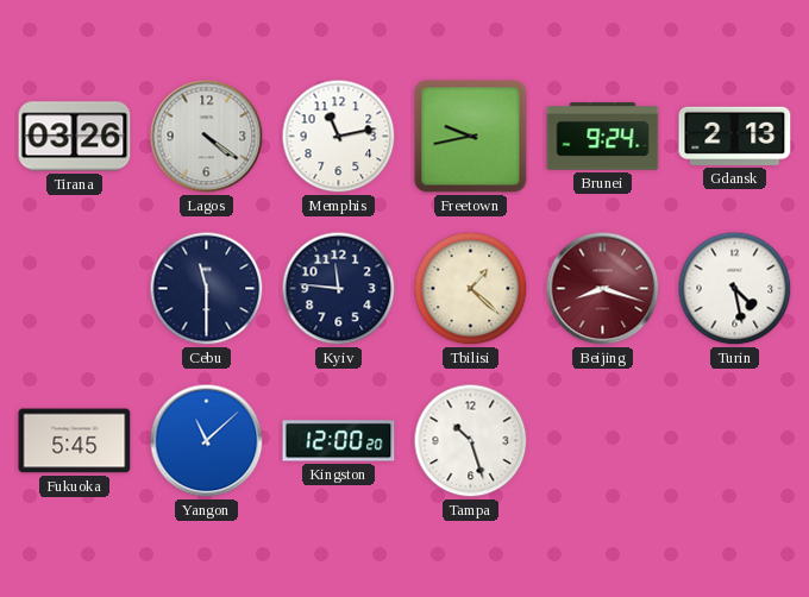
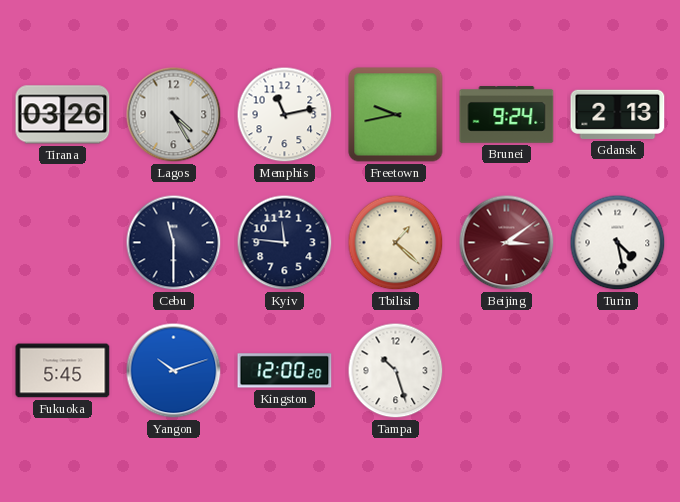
Lagos: 4:21 -> 4:25
Beijing: 8:18 -> 3:09
Yangon: 11:08 -> 10:12
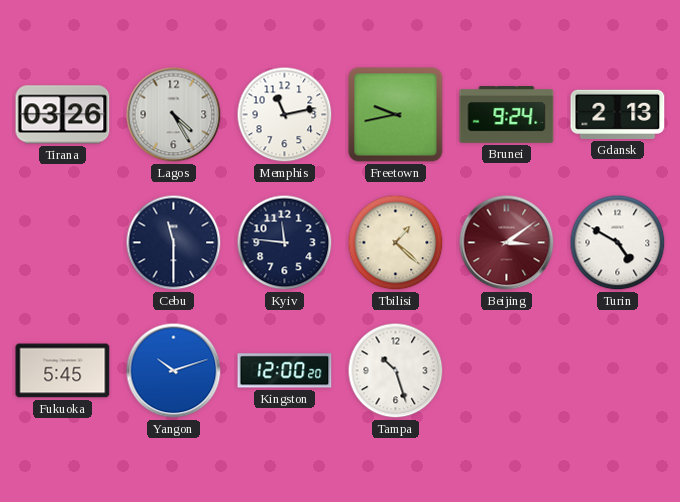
Turin: 4:28 -> 4:50
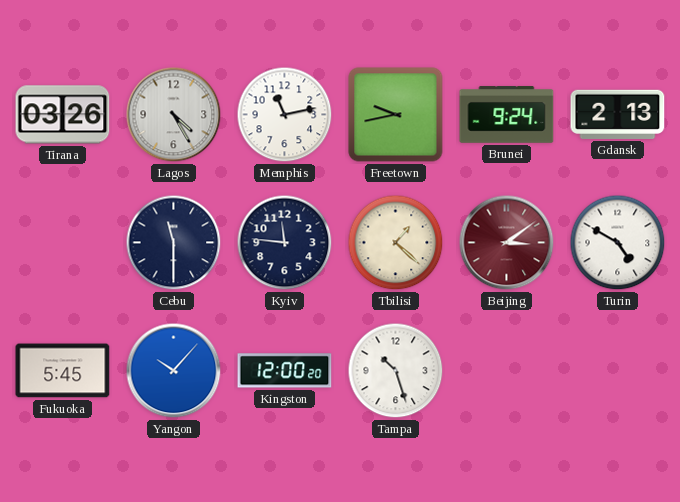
Yangon: 10:12 -> 10:07
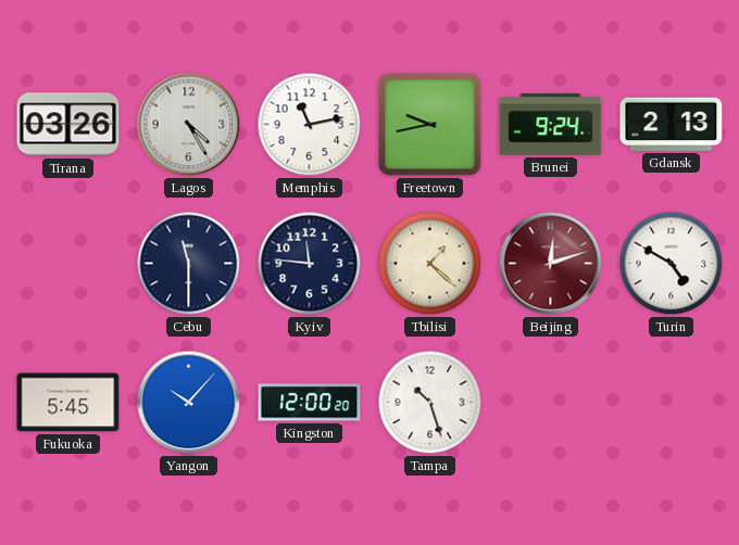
Beijing: 3:09 -> 12:12
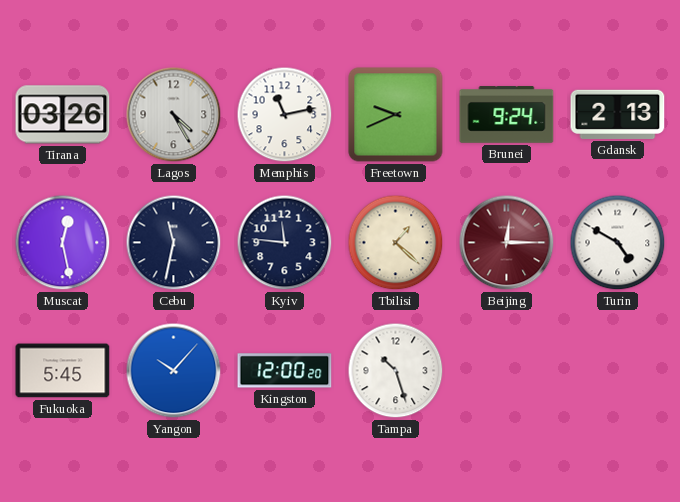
Freetown: 9:43 -> 9:41
Muscat: none -> 12:28
Cebu: 11:30 -> 11:32
Beijing: 12:12 -> 12:15
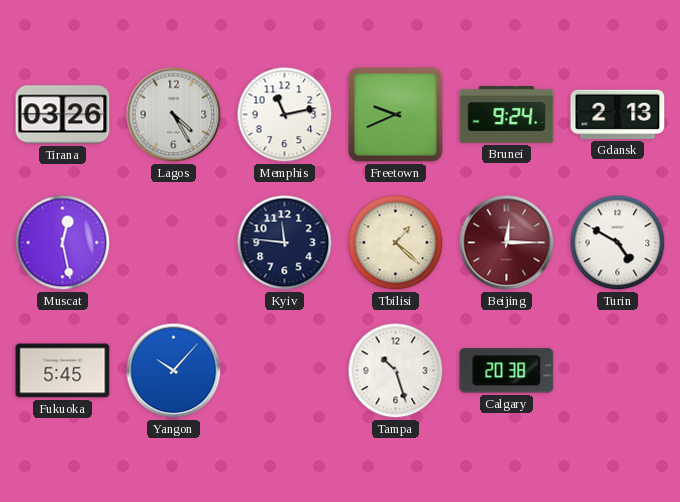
Cebu: 11:32 -> none
Kingston: 12:00 -> none
Calgary: none -> 20:38
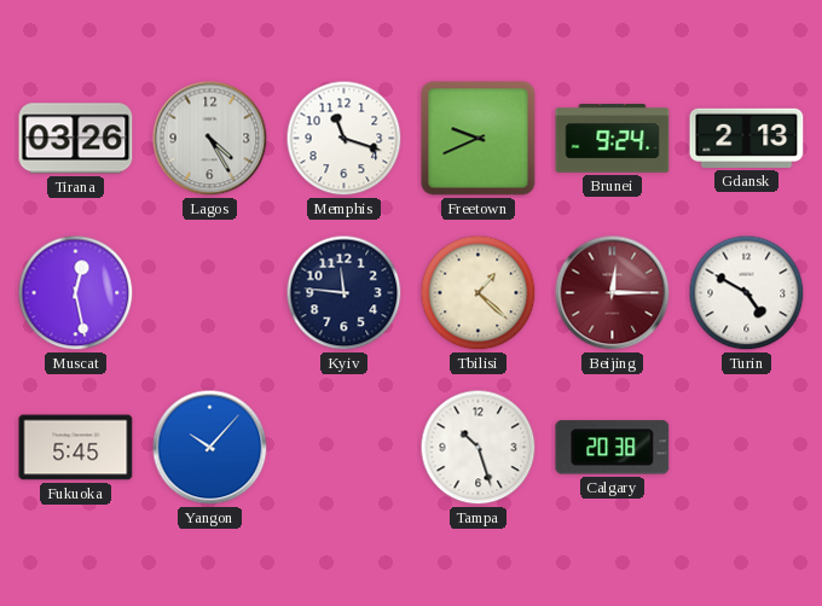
Memphis: 11:13 -> 11:18
